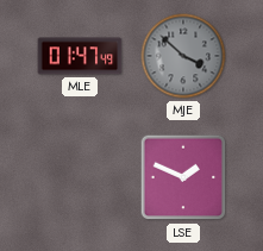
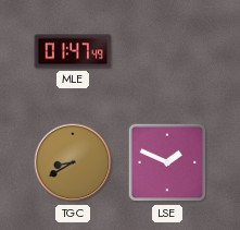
MJE: 3:52 -> none
TGC: none -> 8:40
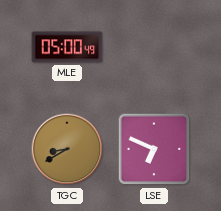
MLE: 01:47 -> 05:00
LSE: 1:49 -> 6:49
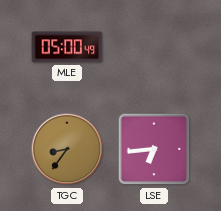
TGC: 8:40 -> 8:36
LSE: 6:49 -> 6:44
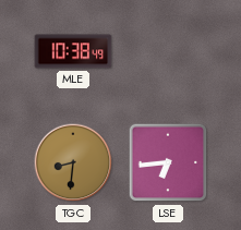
MLE: 05:00 -> 10:38
TGC: 8:36 -> 8:31
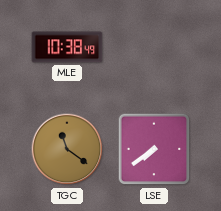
TGC: 8:31 -> 11:21
LSE: 6:44 -> 7:39
